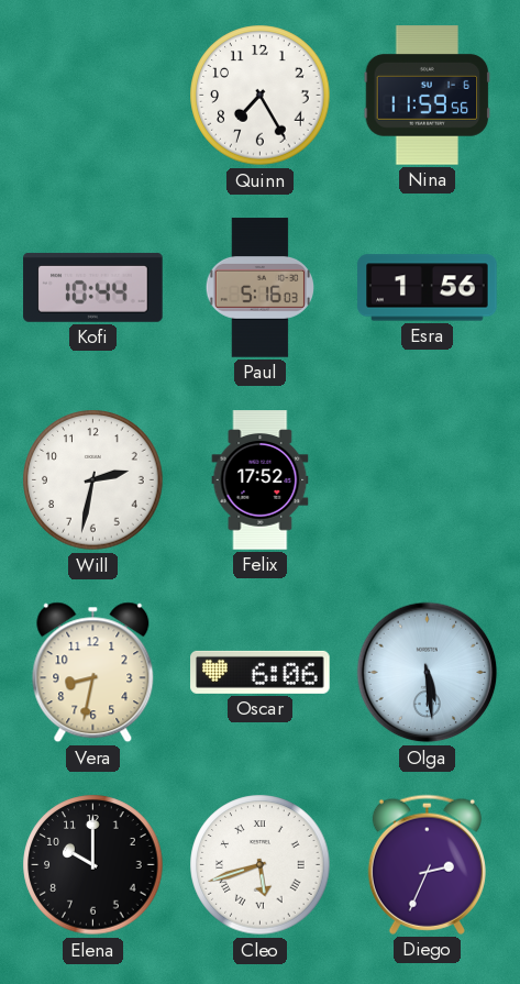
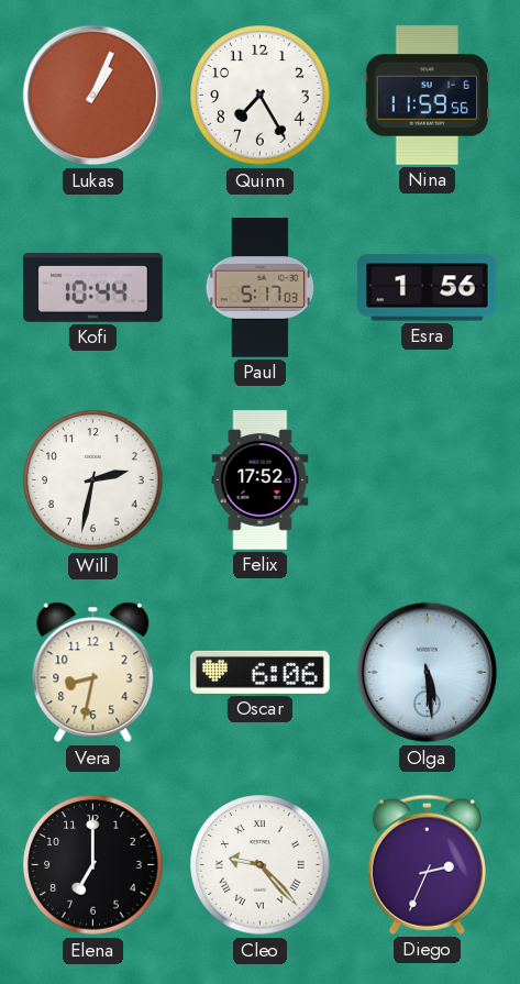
Lukas: none -> 1:04
Paul: 5:16 -> 5:17
Elena: 10:00 -> 7:00
Cleo: 5:42 -> 9:23
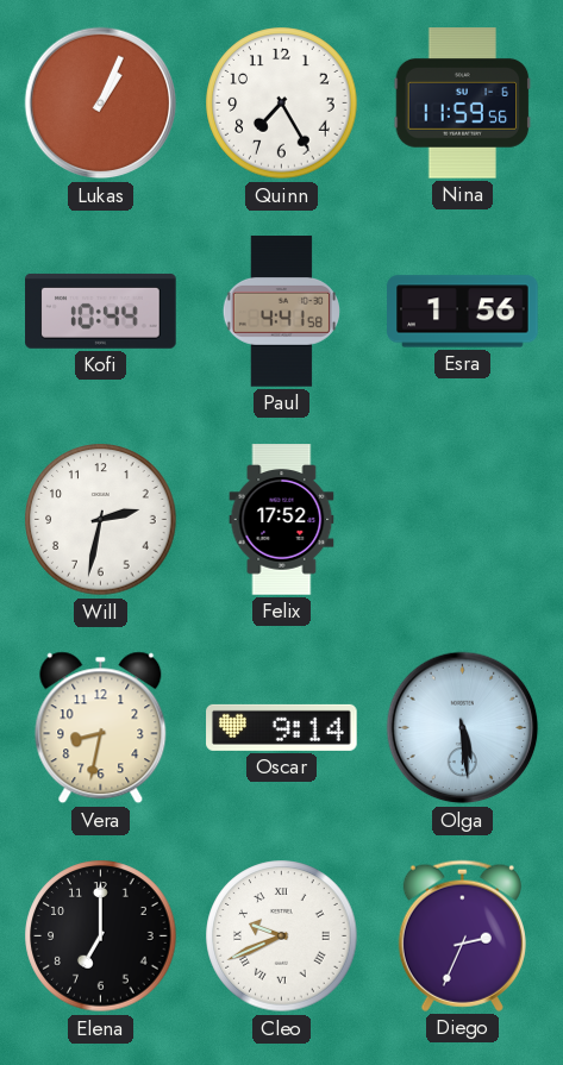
Paul: 5:17 -> 4:41
Oscar: 6:06 -> 9:14
Cleo: 9:23 -> 9:41
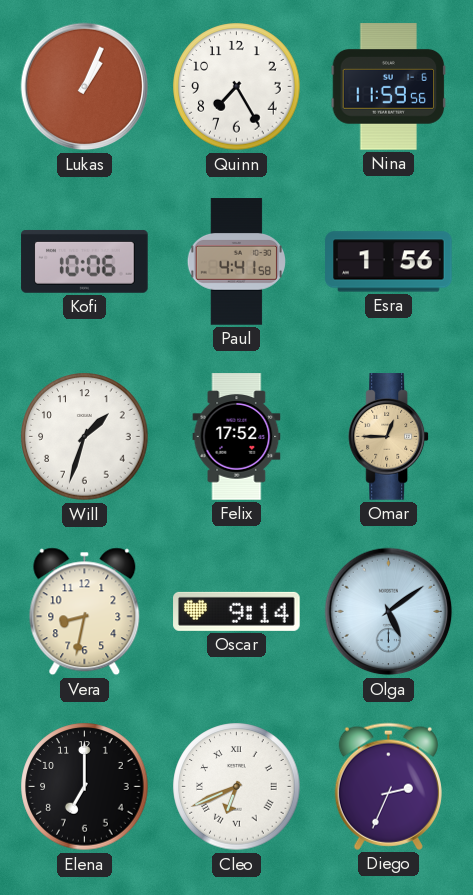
Kofi: 10:44 -> 10:06
Will: 2:32 -> 1:33
Omar: none -> 12:45
Olga: 5:29 -> 5:09
Cleo: 9:41 -> 6:41
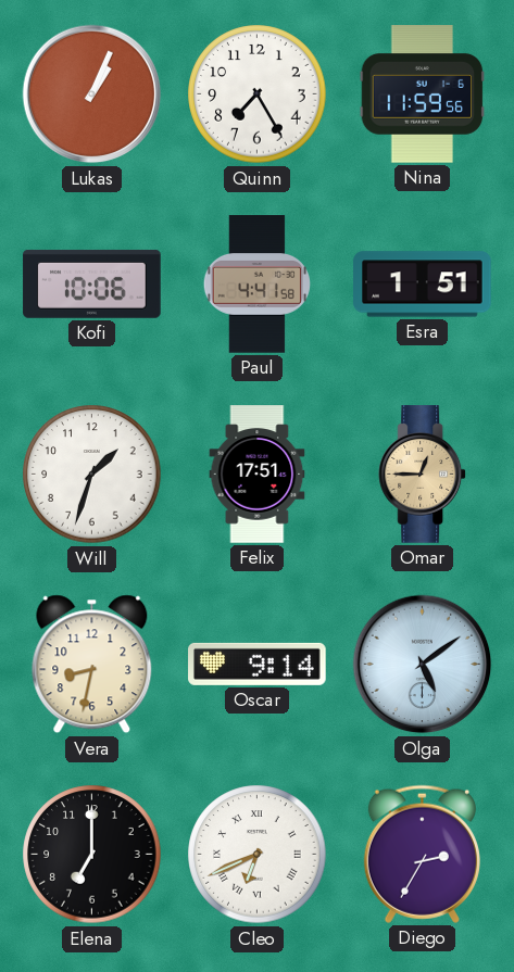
Esra: 1:56 -> 1:51
Felix: 17:52 -> 17:51
Diego: 2:34 -> 2:35
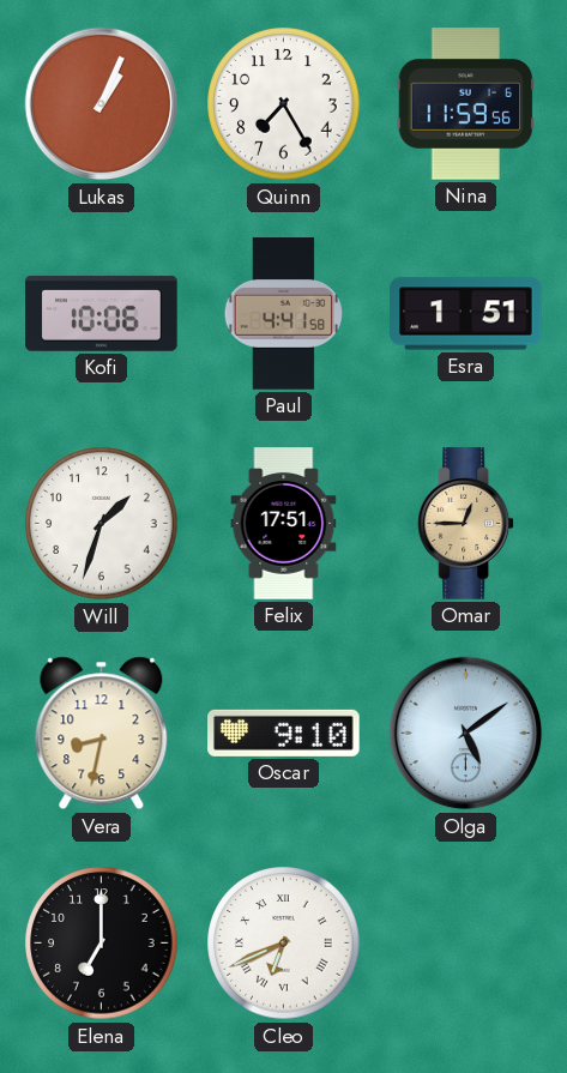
Oscar: 9:14 -> 9:10
Diego: 2:35 -> none
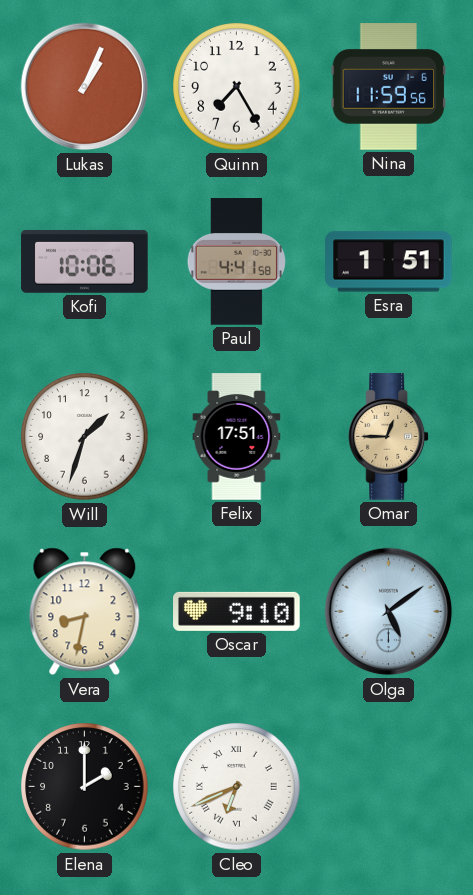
Elena: 7:00 -> 2:00
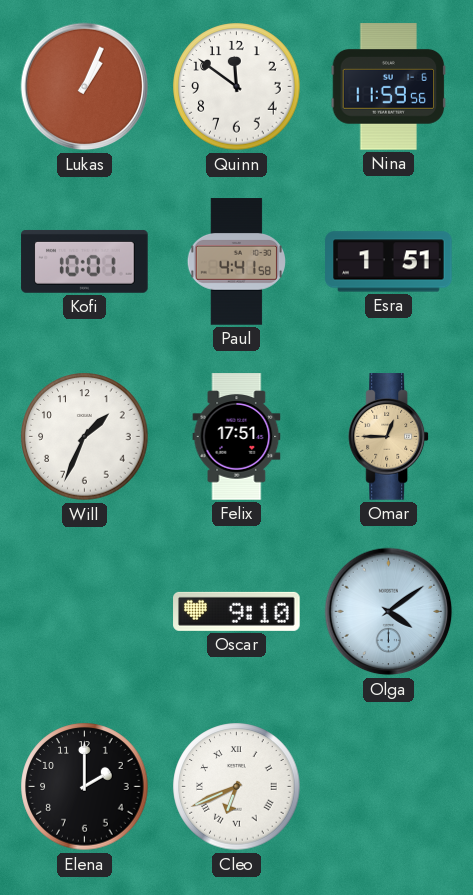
Quinn: 7:25 -> 11:51
Kofi: 10:06 -> 10:01
Will: 1:33 -> 1:34
Vera: 8:32 -> none
Olga: 5:09 -> 4:09
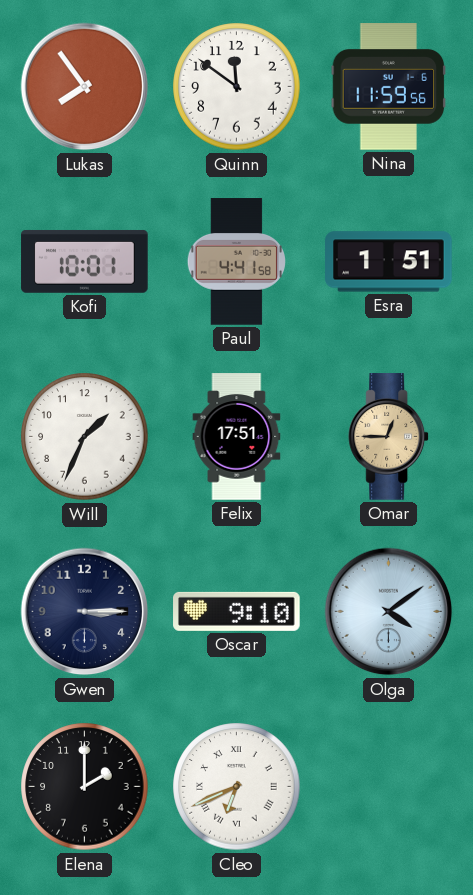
Lukas: 1:04 -> 7:54
Gwen: none -> 3:15
